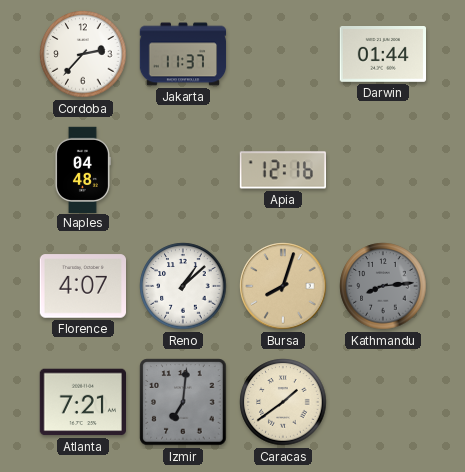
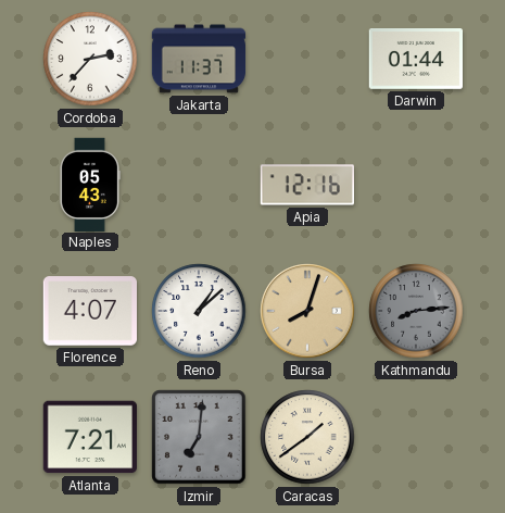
Naples: 04:48 -> 05:43
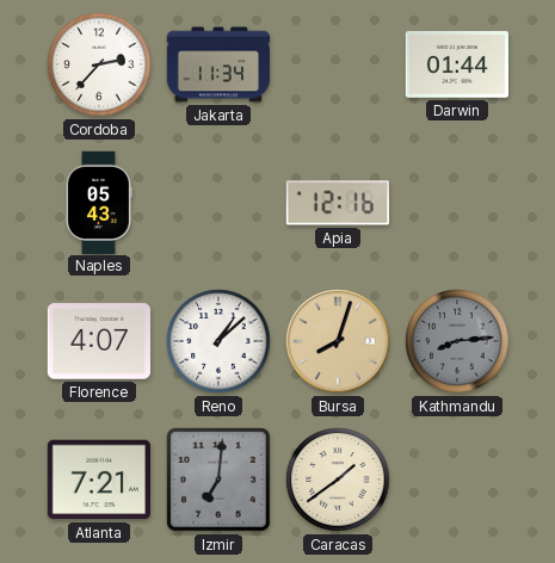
Jakarta: 11:37 -> 11:34
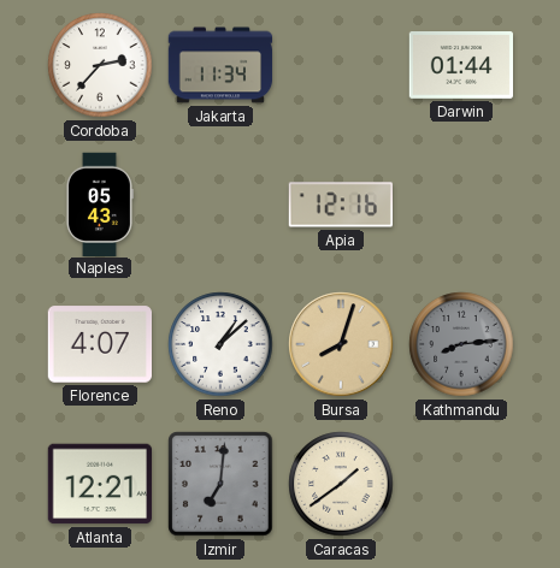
Atlanta: 7:21 -> 12:21
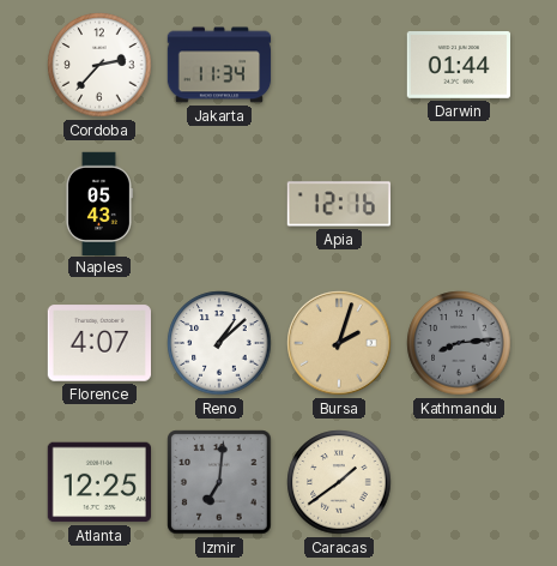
Bursa: 8:03 -> 2:03
Atlanta: 12:21 -> 12:25
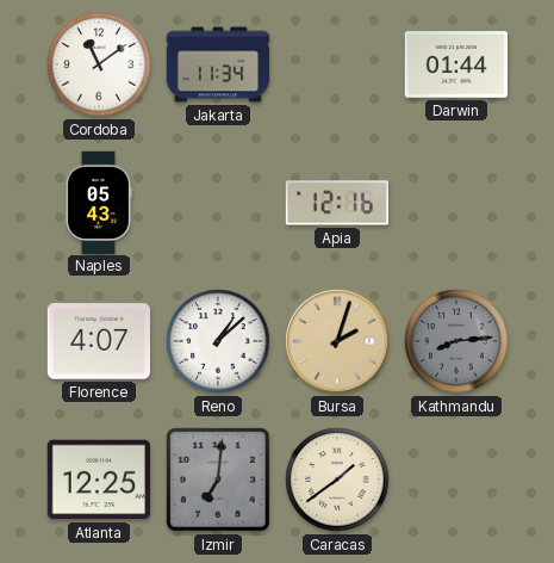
Cordoba: 2:37 -> 11:09
